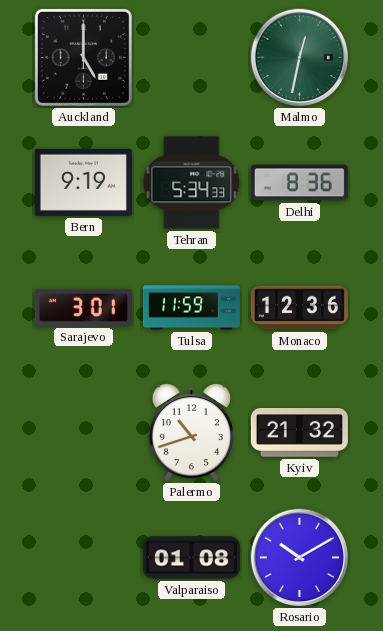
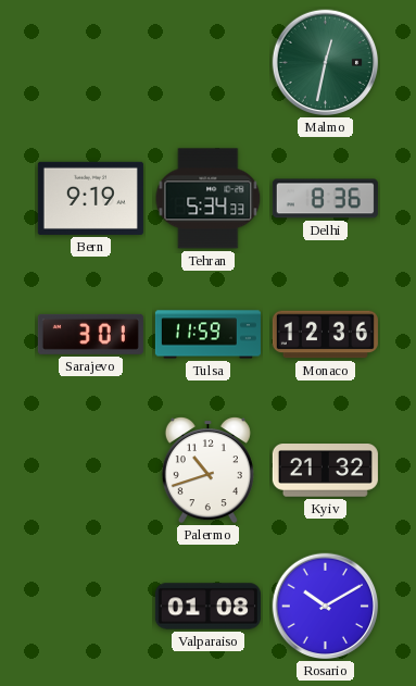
Auckland: 5:00 -> none
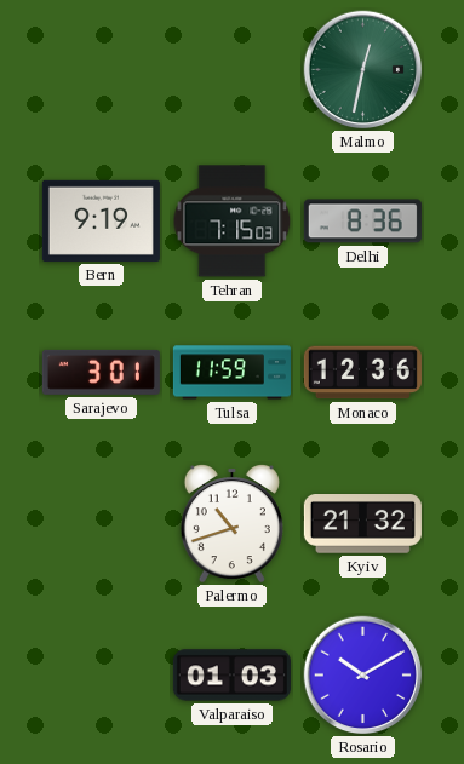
Tehran: 5:34 -> 7:15
Valparaiso: 01:08 -> 01:03
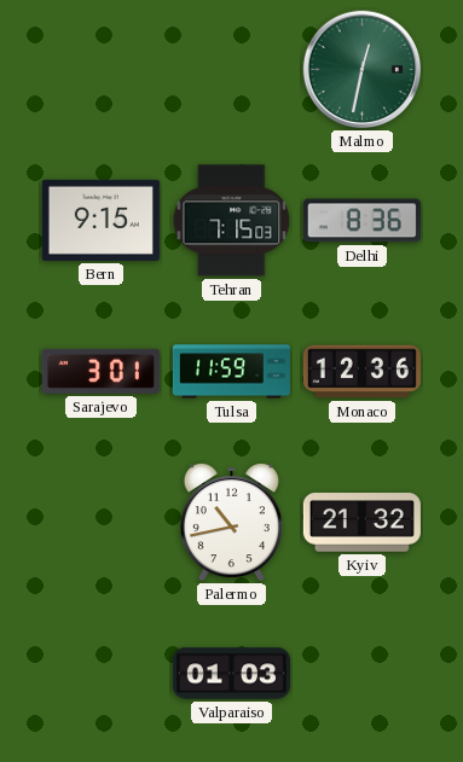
Bern: 9:19 -> 9:15
Palermo: 10:42 -> 10:43
Rosario: 10:10 -> none
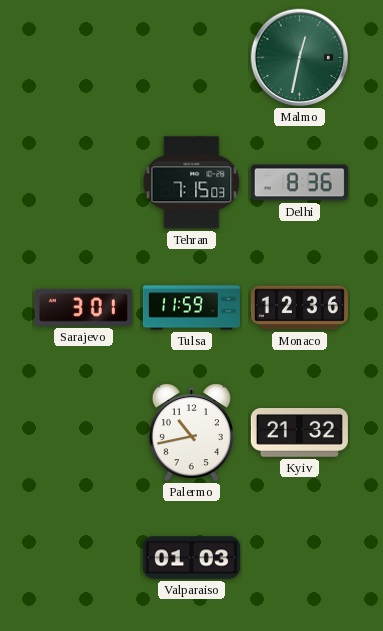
Bern: 9:15 -> none
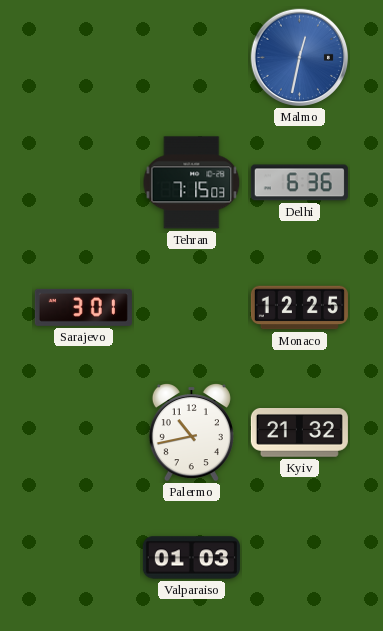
Malmo dial: green -> blue
Delhi: 8:36 -> 6:36
Tulsa: 11:59 -> none
Monaco: 12:36 -> 12:25
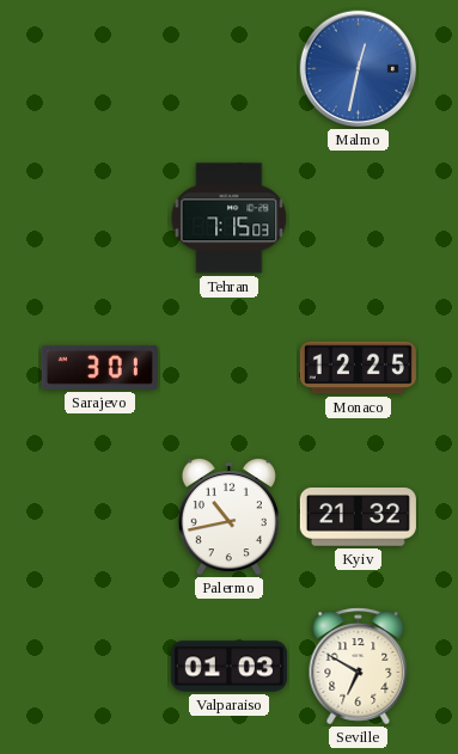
Delhi: 6:36 -> none
Seville: none -> 6:50
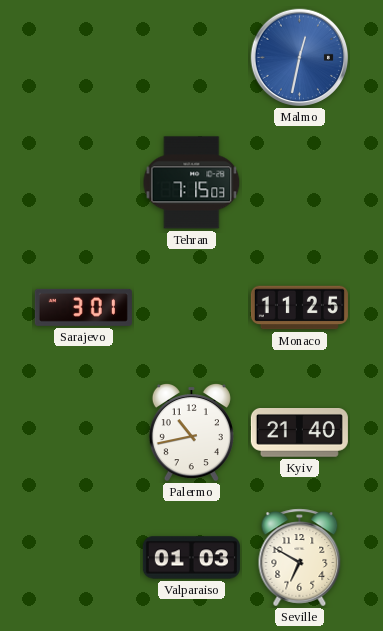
Monaco: 12:25 -> 11:25
Kyiv: 21:32 -> 21:40
